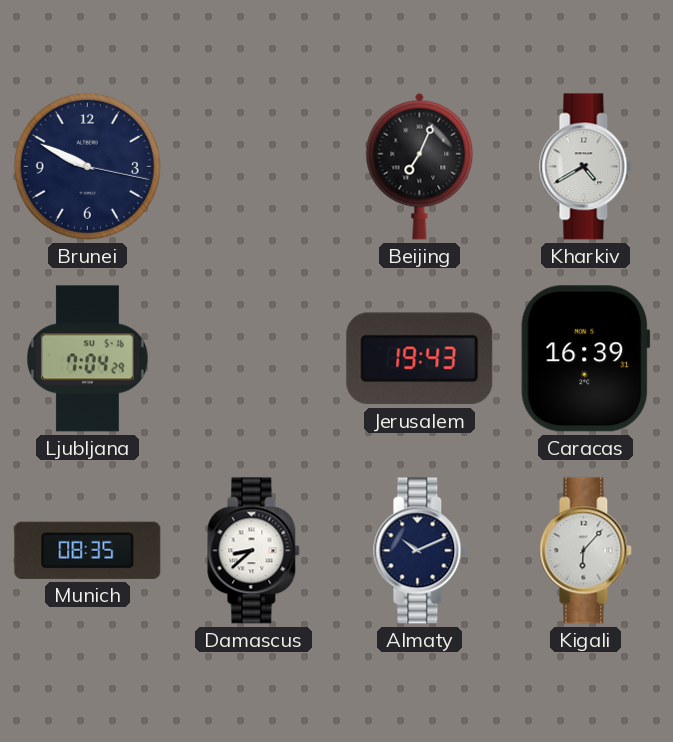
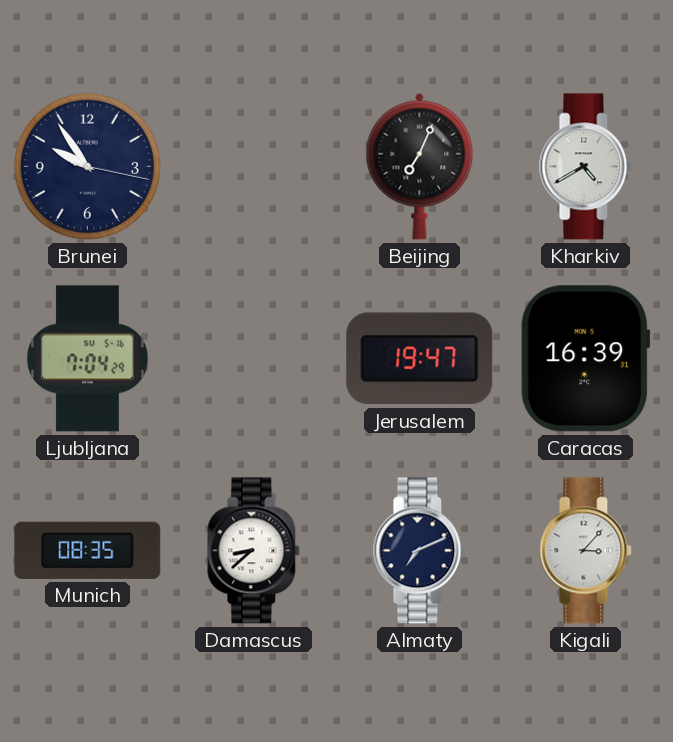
Brunei: 9:49 -> 9:54
Jerusalem: 19:43 -> 19:47
Almaty: 10:11 -> 7:11
Kigali: 6:07 -> 3:07
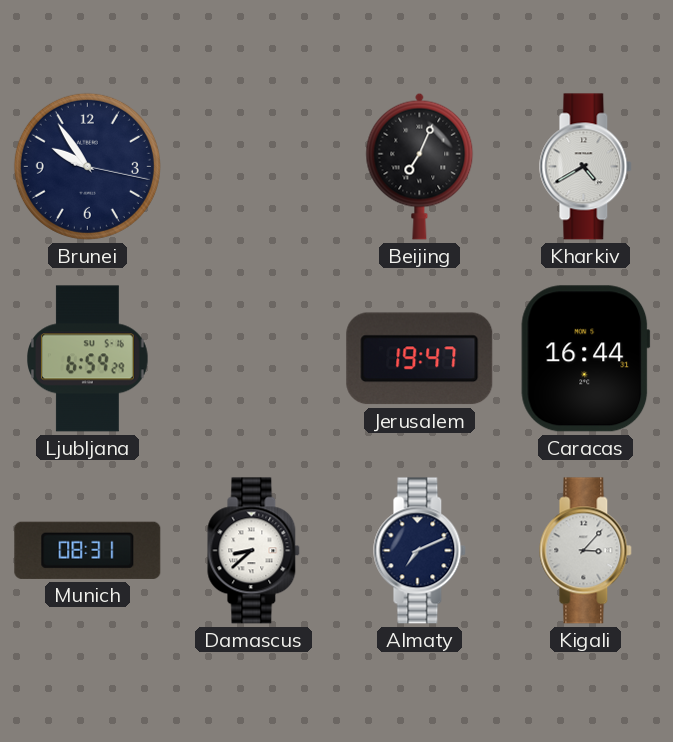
Ljubljana: 7:04 -> 6:59
Caracas: 16:39 -> 16:44
Munich: 08:35 -> 08:31
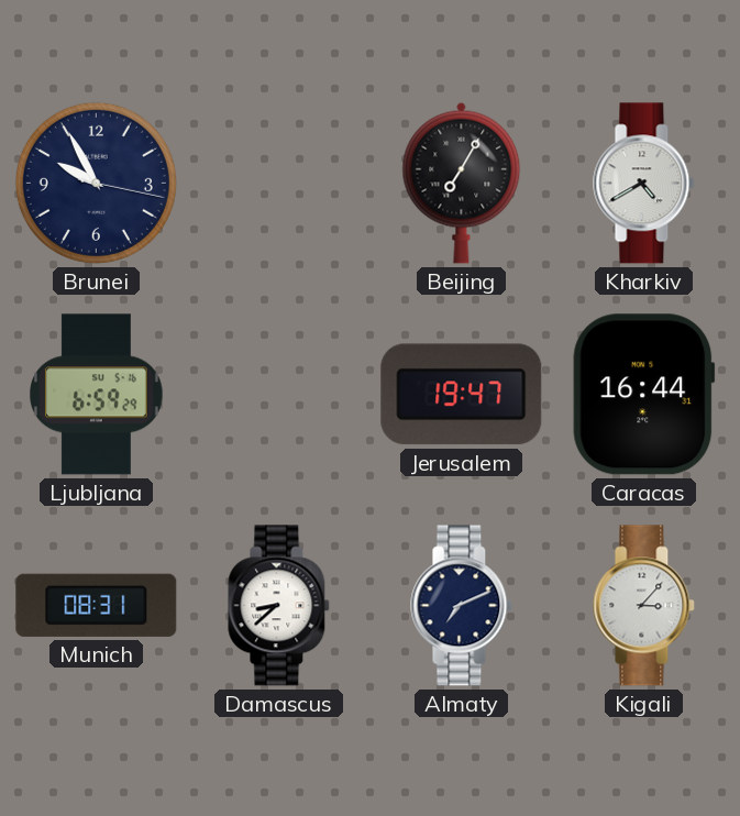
Brunei: 9:54 -> 9:55
Beijing: 7:04 -> 7:05
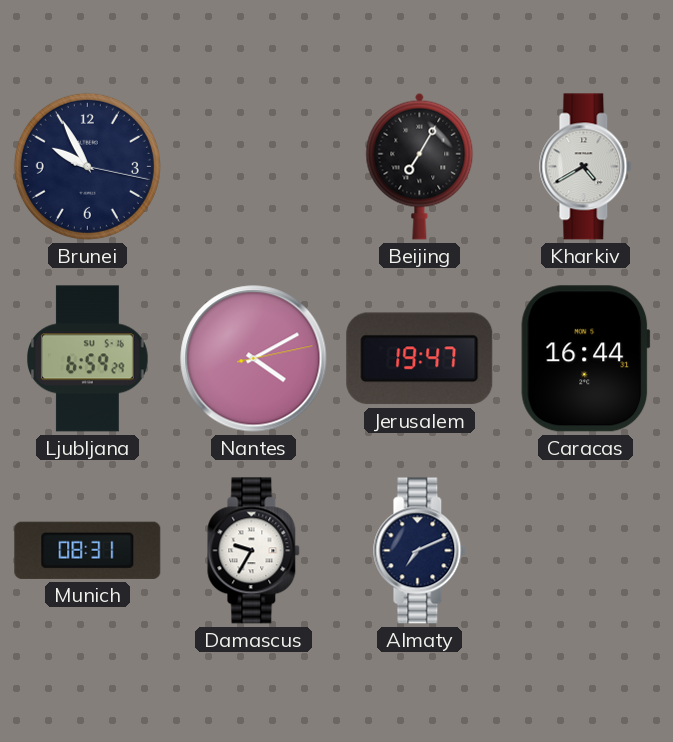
Nantes: none -> 4:10
Damascus: 8:38 -> 9:35
Kigali: 3:07 -> none
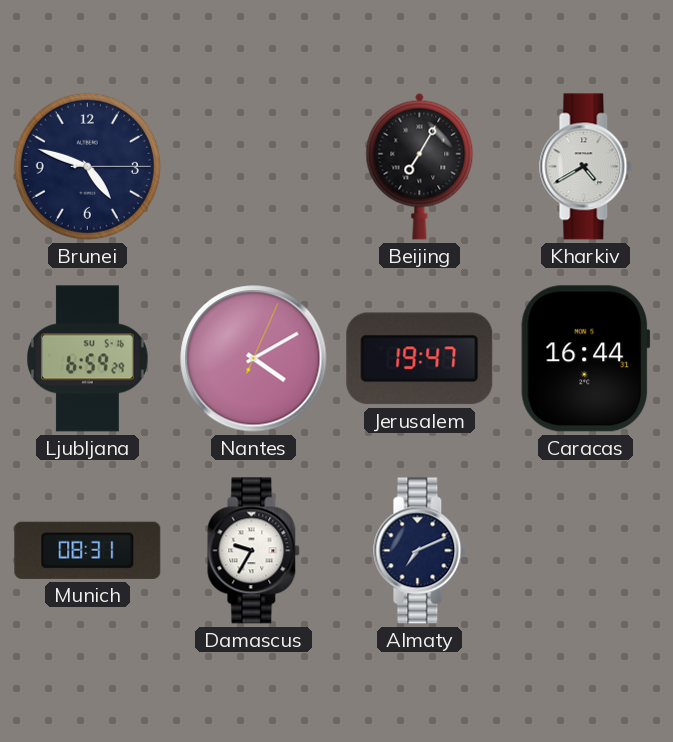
Brunei: 9:55 -> 4:48
Nantes: 4:10:13 -> 4:10:04
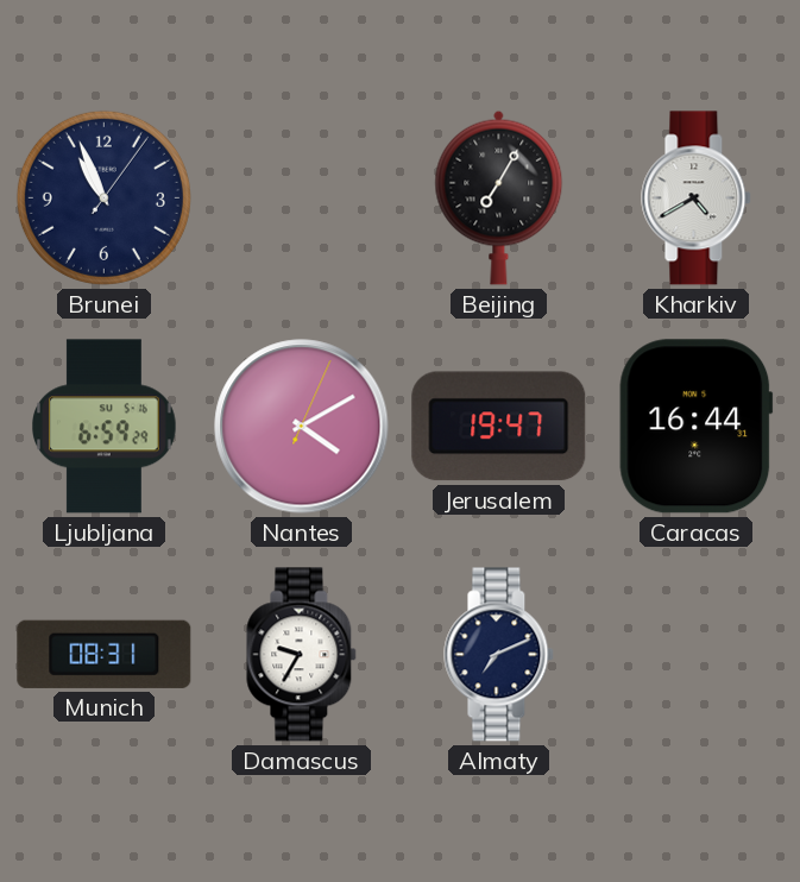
Brunei: 4:48 -> 10:56
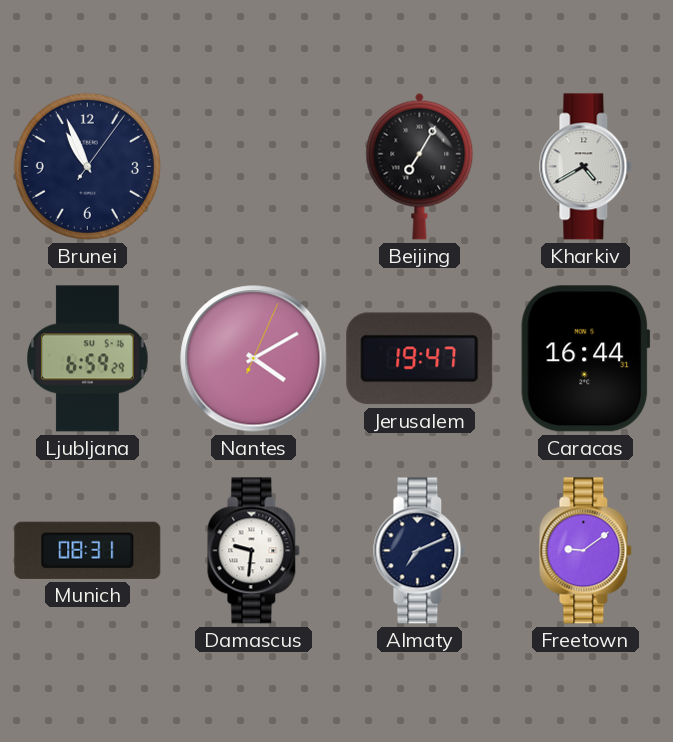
Damascus: 9:35 -> 9:31
Freetown: none -> 9:09
